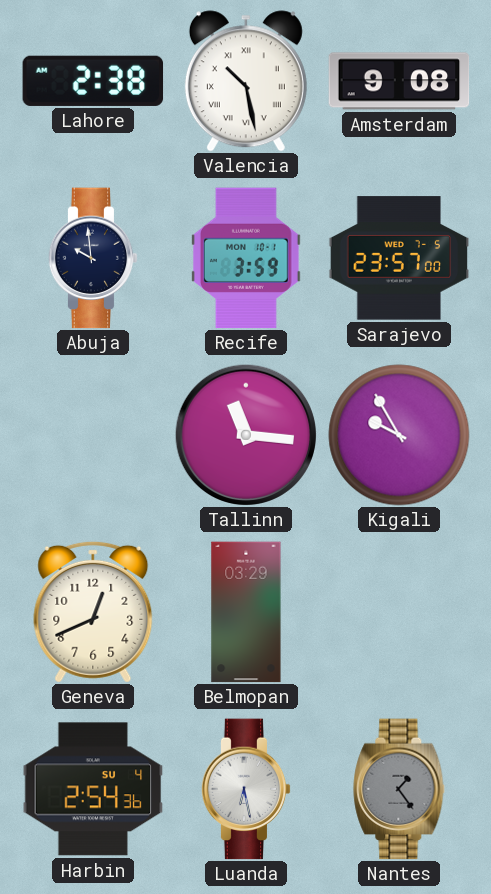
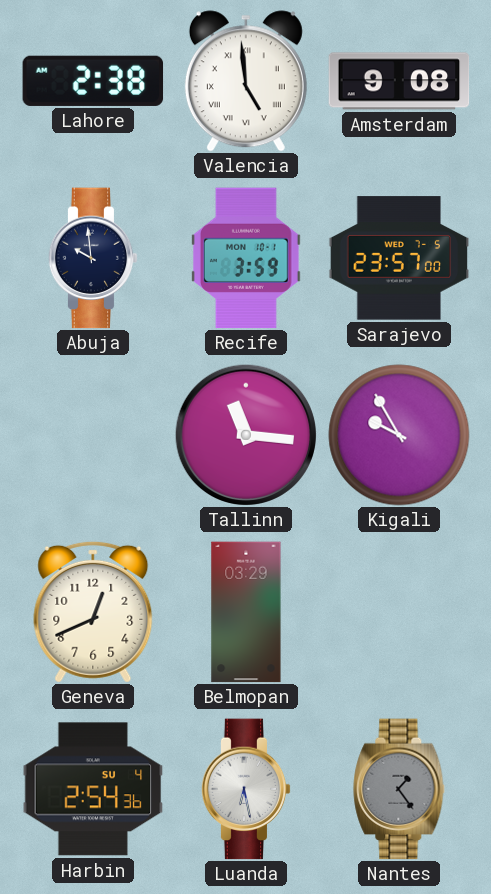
Valencia: 10:28 -> 4:59
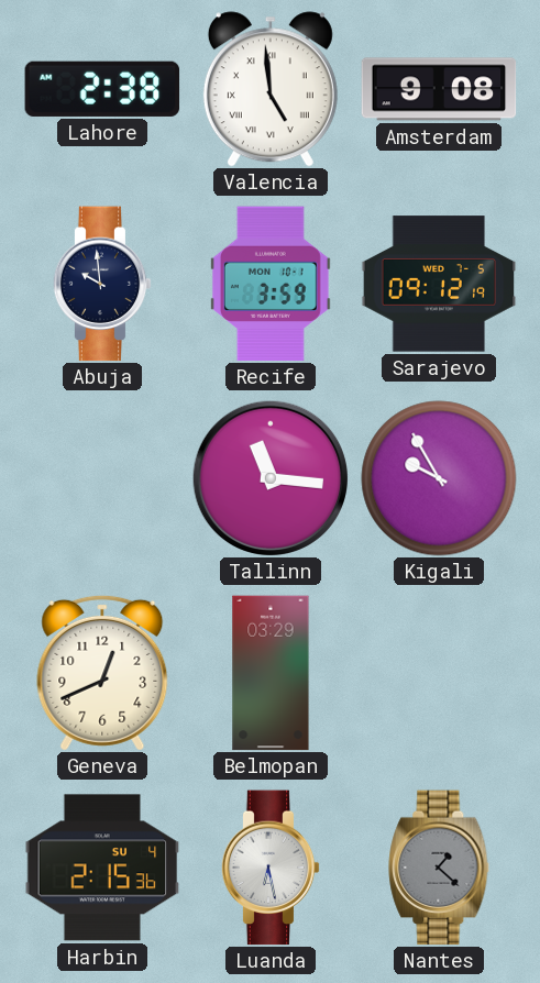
Sarajevo: 23:57 -> 09:12
Harbin: 2:54 -> 2:15
Nantes: 1:24 -> 1:22
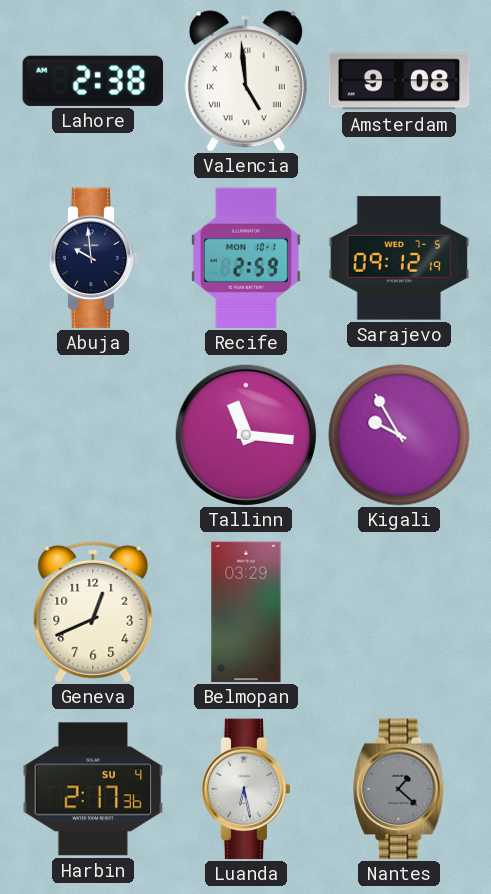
Recife: 3:59 -> 2:59
Harbin: 2:15 -> 2:17
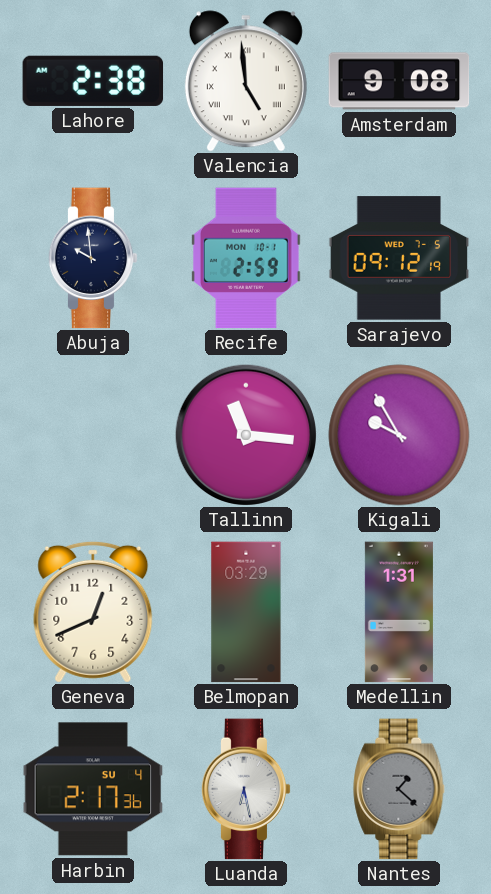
Medellin: none -> 1:31
